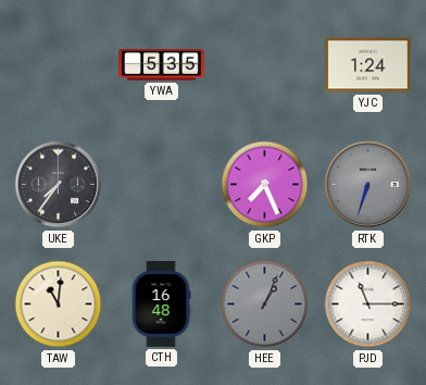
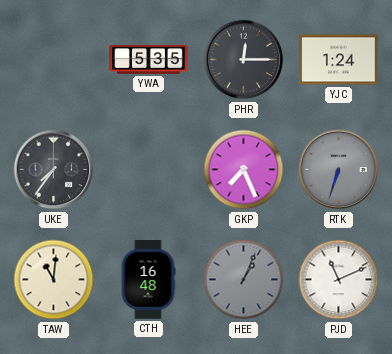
PHR: none -> 12:15
PJD: 11:15 -> 11:11
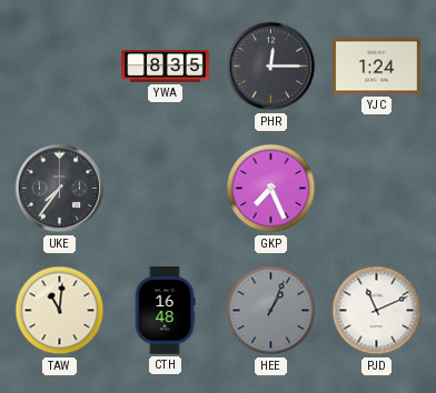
YWA: 5:35 -> 8:35
RTK: 6:33 -> none
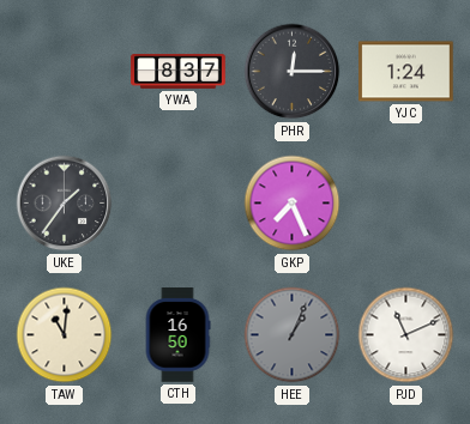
YWA: 8:35 -> 8:37
UKE: 7:36 -> 1:36
CTH: 16:48 -> 16:50
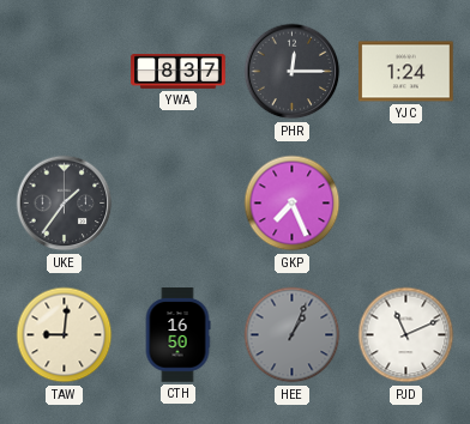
TAW: 11:01 -> 9:01
